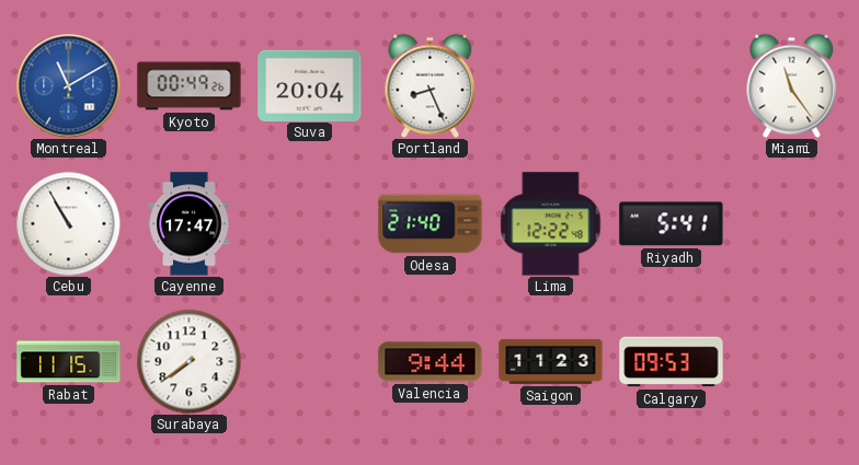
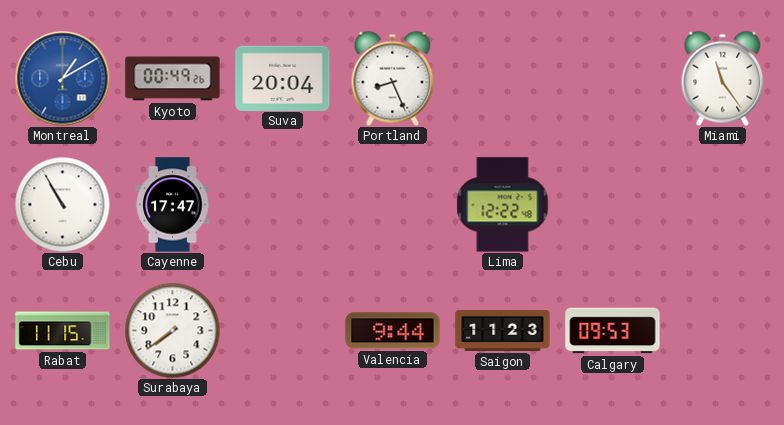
Montreal: 11:10 -> 1:10
Odesa: 21:40 -> none
Riyadh: 5:41 -> none
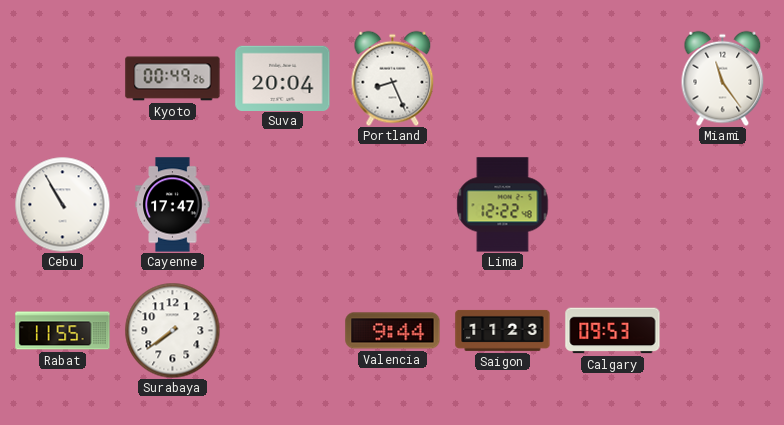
Montreal: 1:10 -> none
Rabat: 11:15 -> 11:55
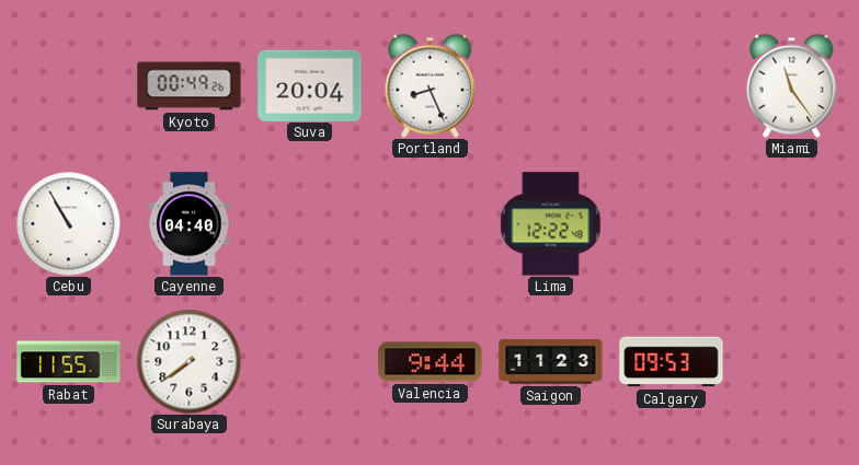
Cayenne: 17:47 -> 04:40
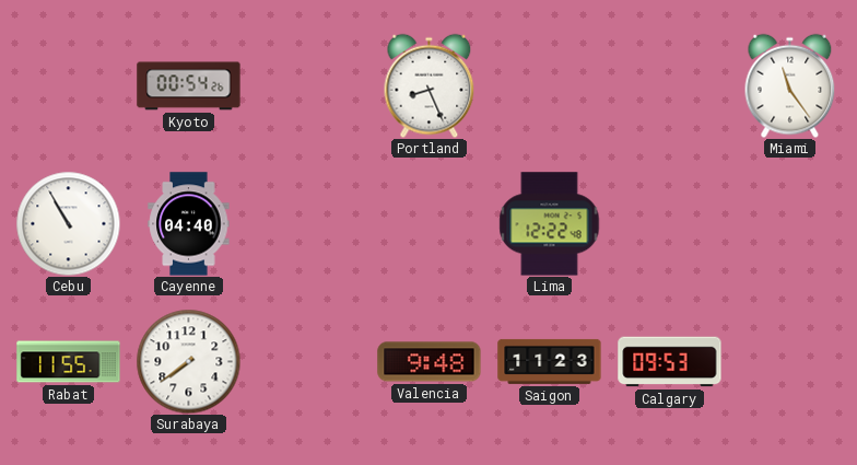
Kyoto: 00:49 -> 00:54
Suva: 20:04 -> none
Valencia: 9:44 -> 9:48
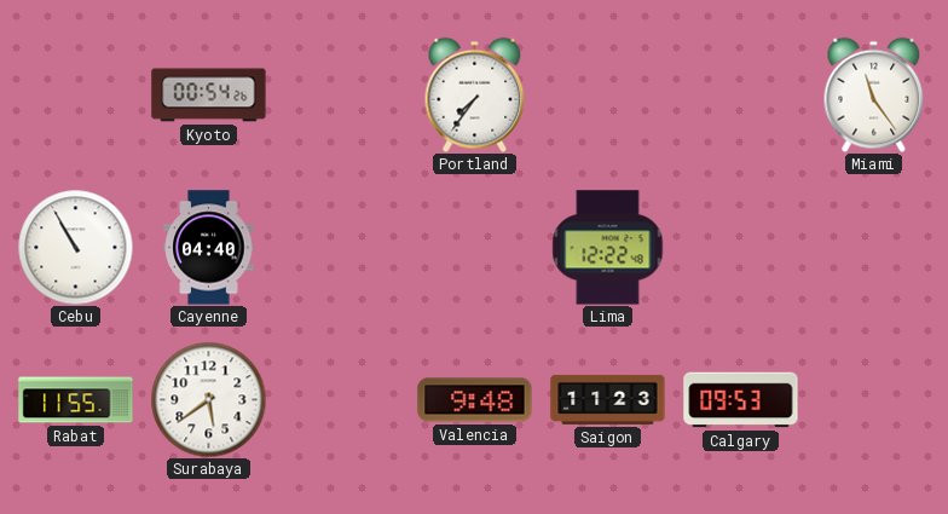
Portland: 8:26 -> 7:36
Surabaya: 7:39 -> 5:39
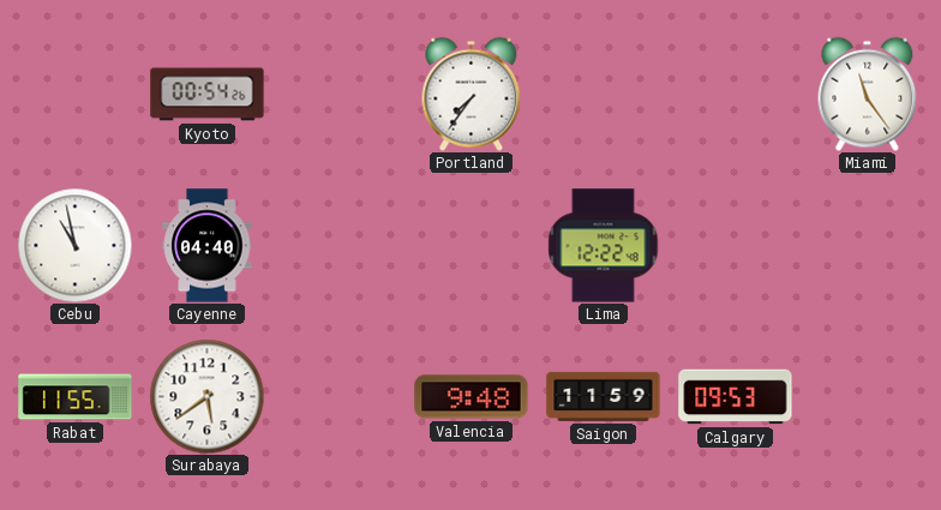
Cebu: 10:55 -> 10:58
Saigon: 11:23 -> 11:59
